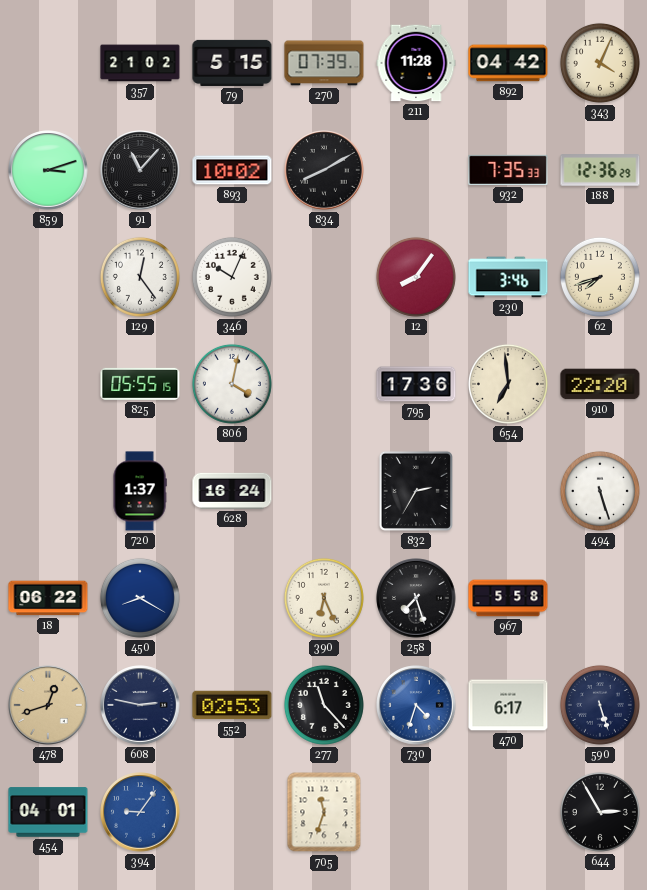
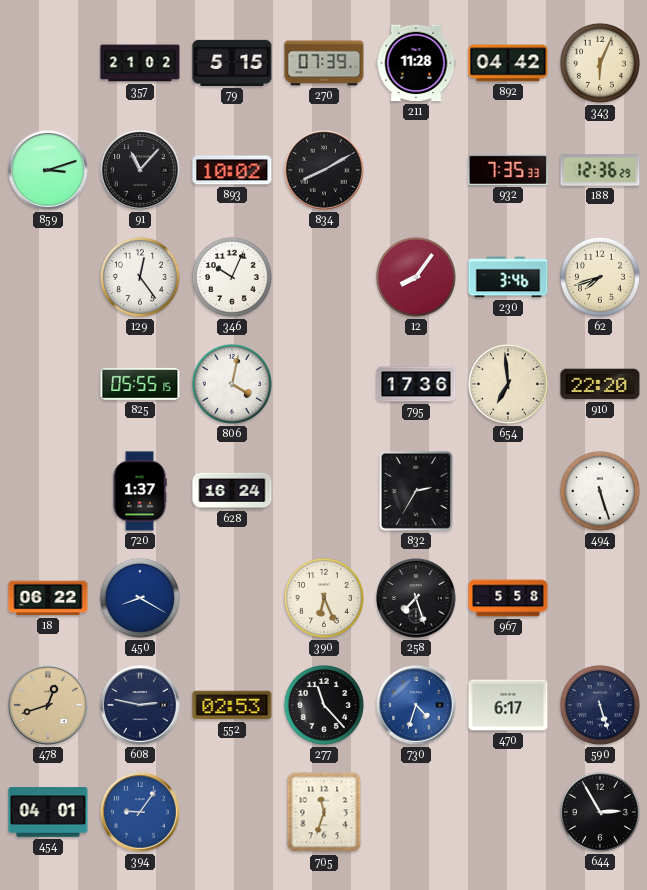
343: 4:04 -> 6:04
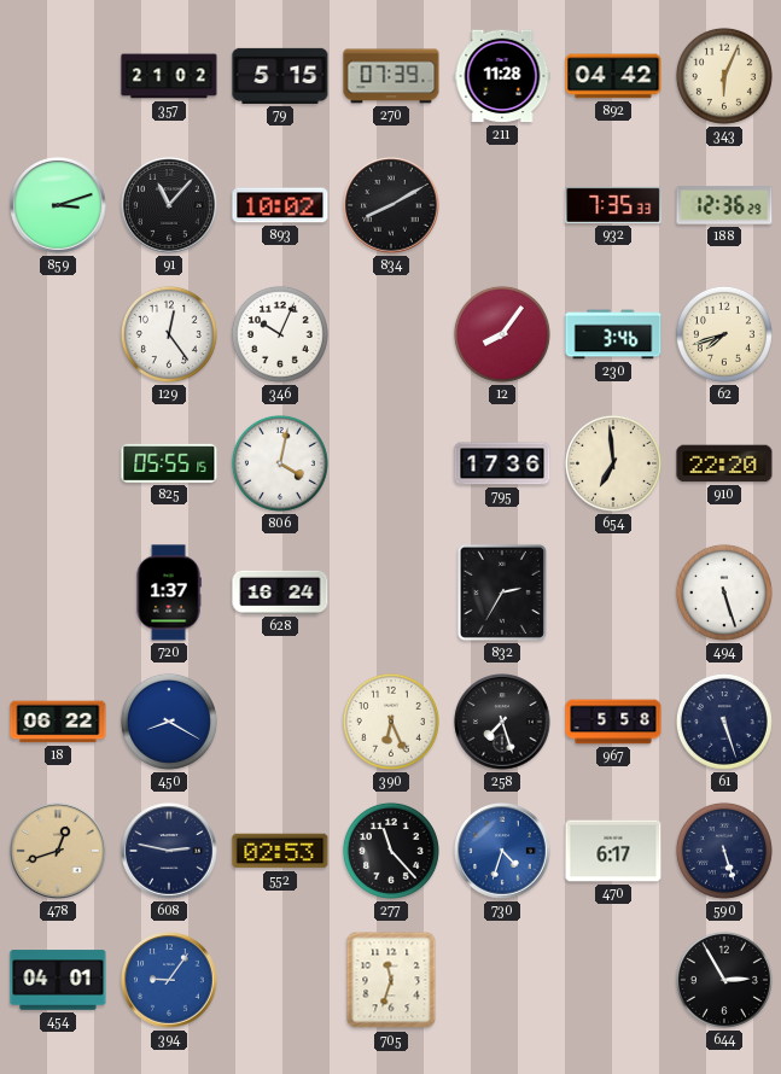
61: none -> 5:27
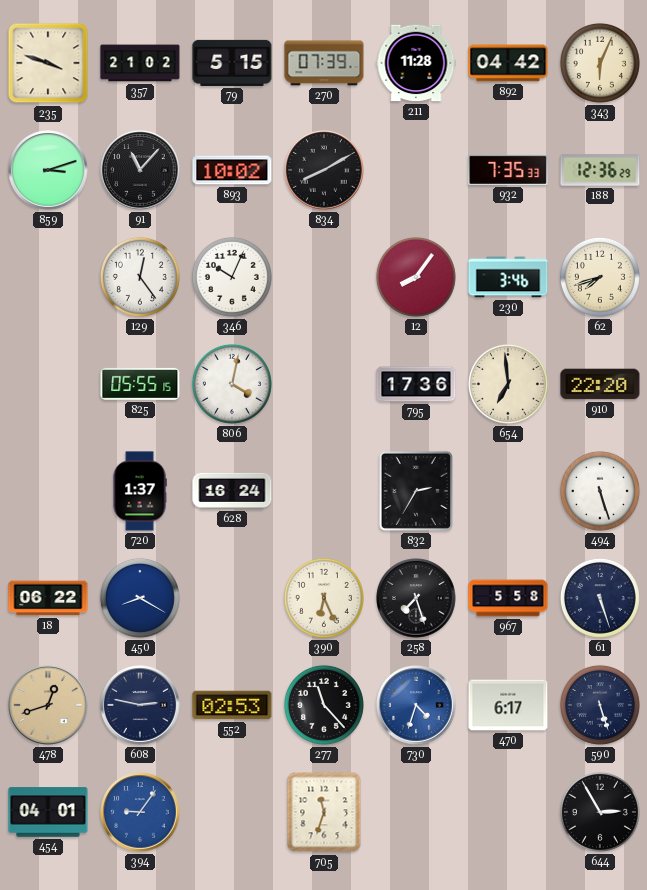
235: none -> 3:48
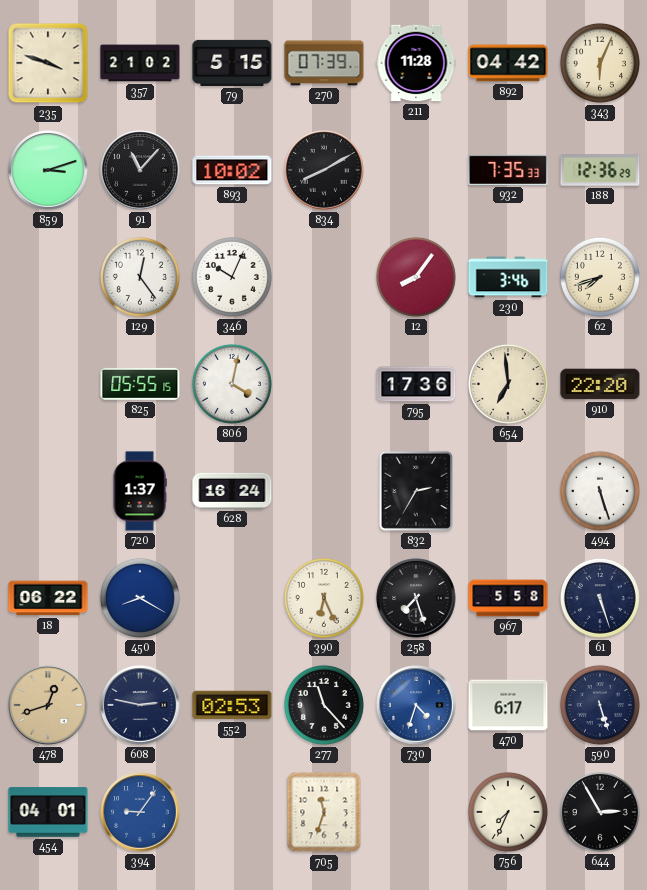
756: none -> 7:34
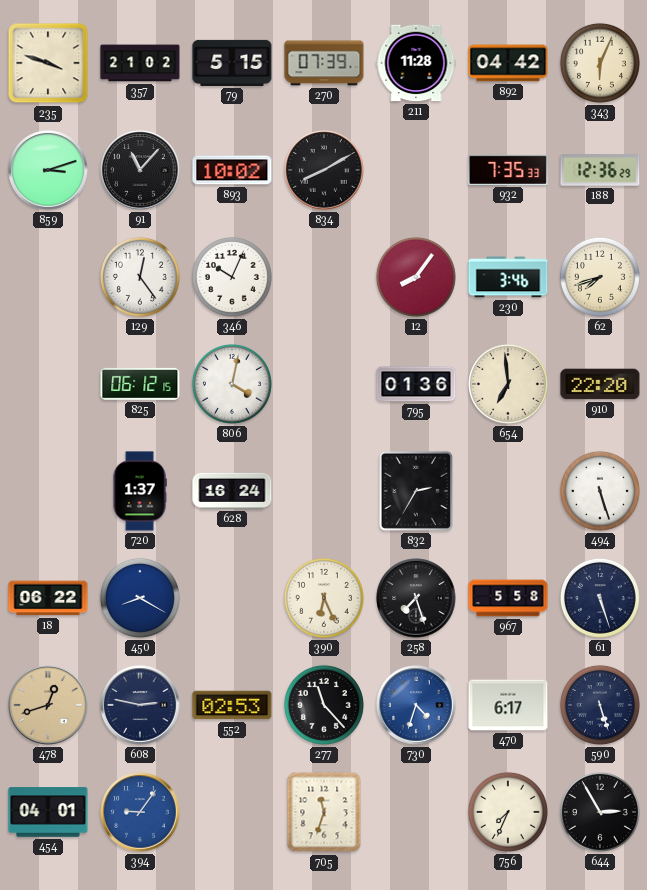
825: 05:55 -> 06:12
795: 17:36 -> 01:36
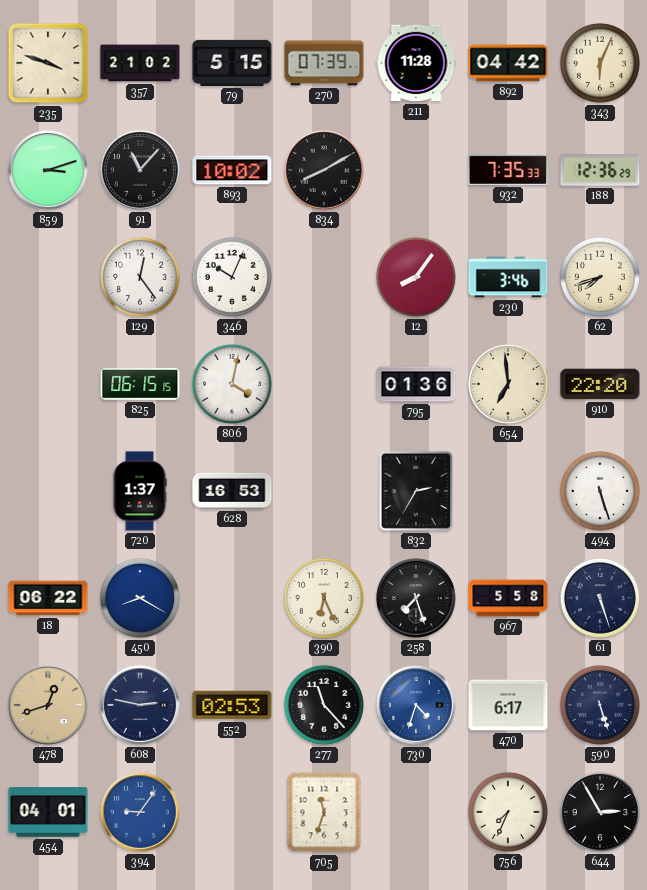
825: 06:12 -> 06:15
628: 16:24 -> 16:53
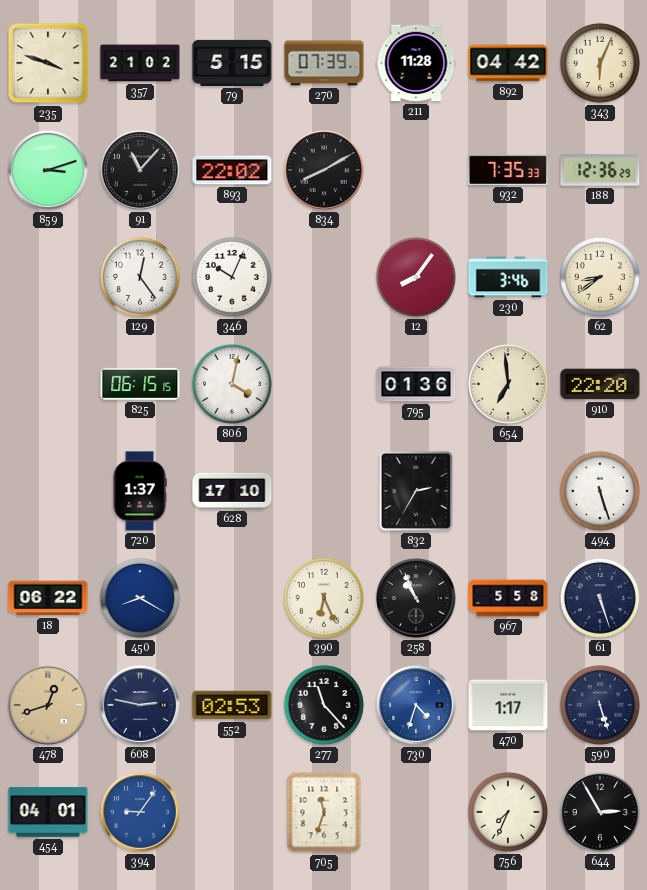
893: 10:02 -> 22:02
62: 7:42 -> 8:39
628: 16:53 -> 17:10
258: 7:27 -> 10:56
470: 6:17 -> 1:17
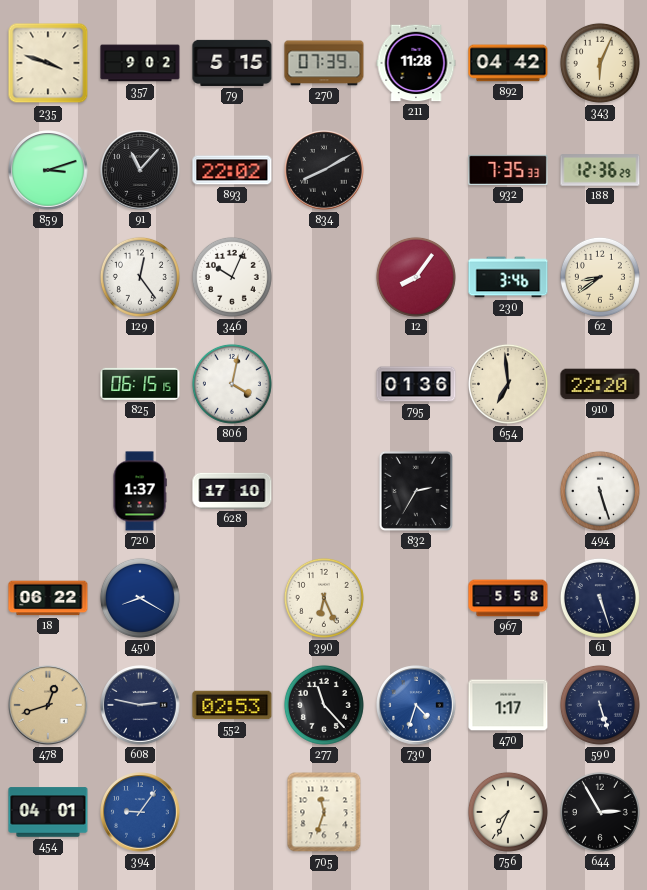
357: 21:02 -> 9:02
258: 10:56 -> none
